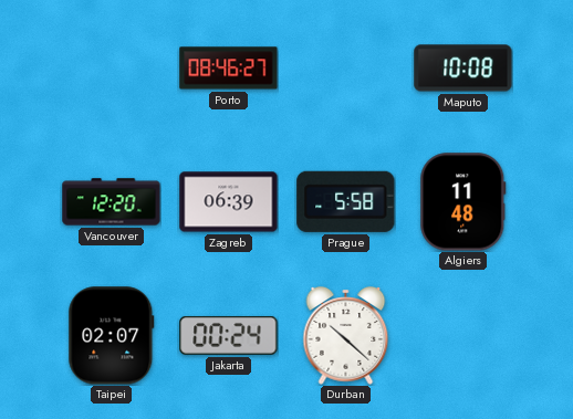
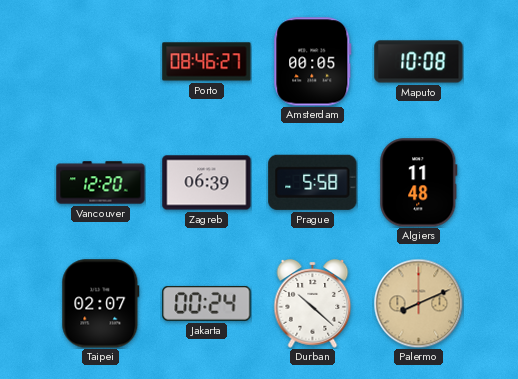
Amsterdam: none -> 00:05
Palermo: none -> 8:11
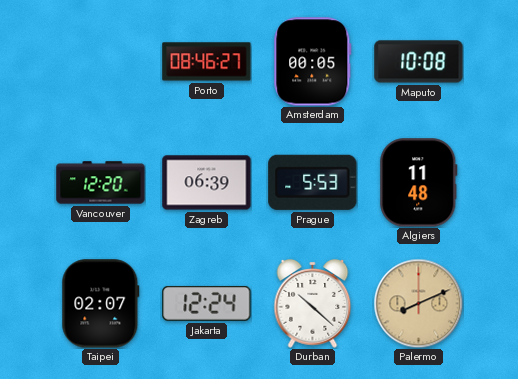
Prague: 5:58 -> 5:53
Jakarta: 00:24 -> 12:24
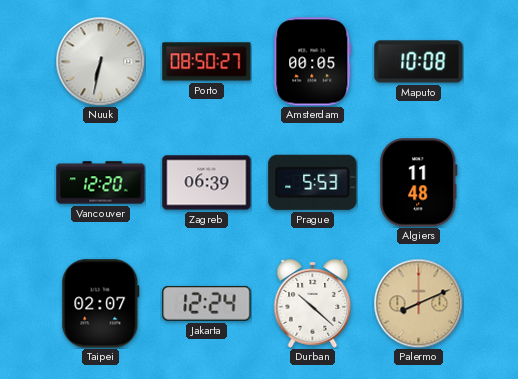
Nuuk: none -> 6:32
Porto: 08:46 -> 08:50
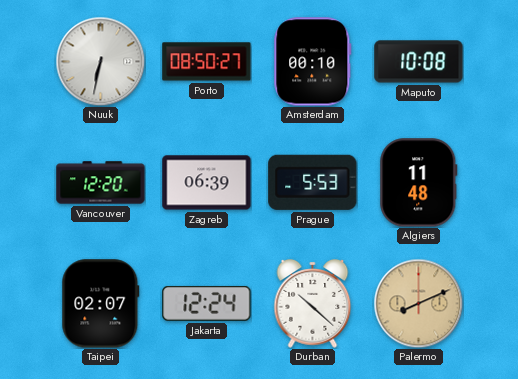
Amsterdam: 00:05 -> 00:10
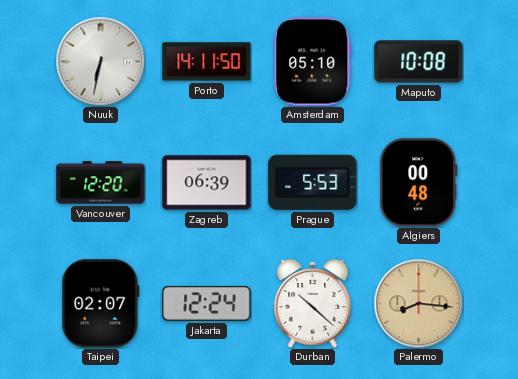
Porto: 08:50 -> 14:11
Amsterdam: 00:10 -> 05:10
Algiers: 11:48 -> 00:48
Palermo: 8:11 -> 8:16
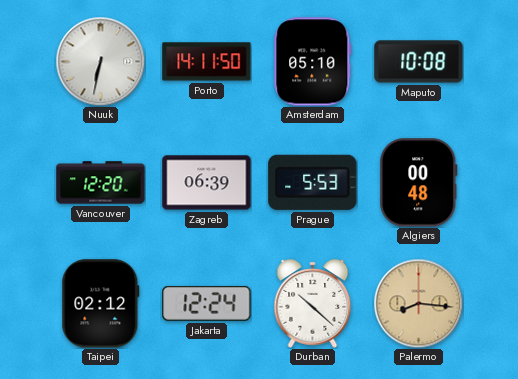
Taipei: 02:07 -> 02:12
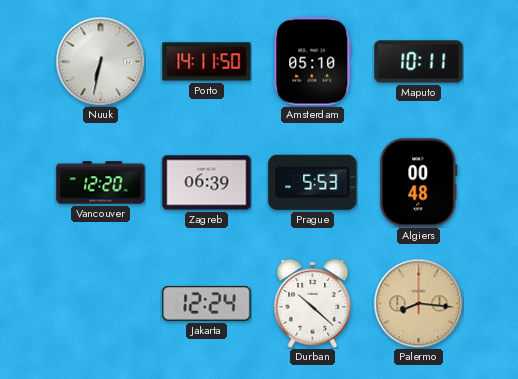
Maputo: 10:08 -> 10:11
Taipei: 02:12 -> none
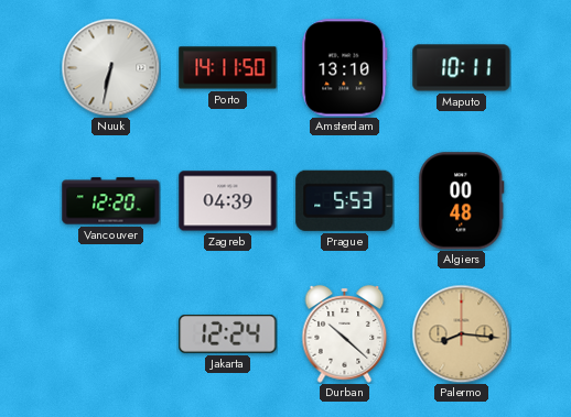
Amsterdam: 05:10 -> 13:10
Zagreb: 06:39 -> 04:39
